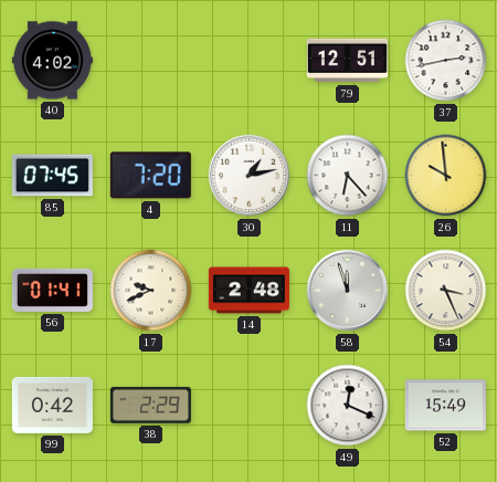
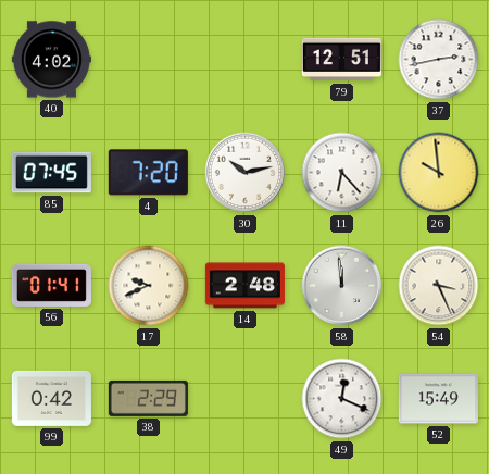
30: 1:13 -> 10:13
58: 11:57 -> 11:59
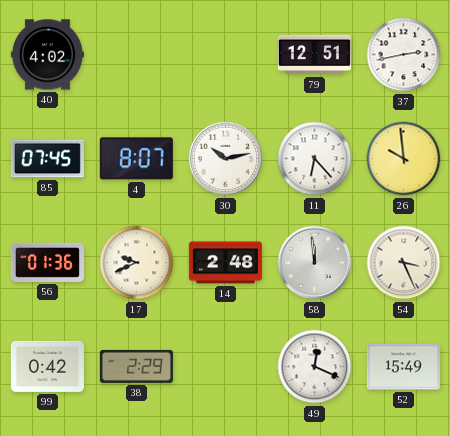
4: 7:20 -> 8:07
56: 01:41 -> 01:36
